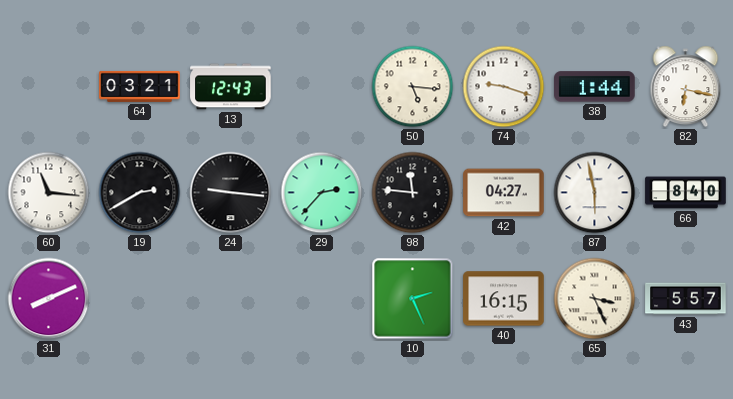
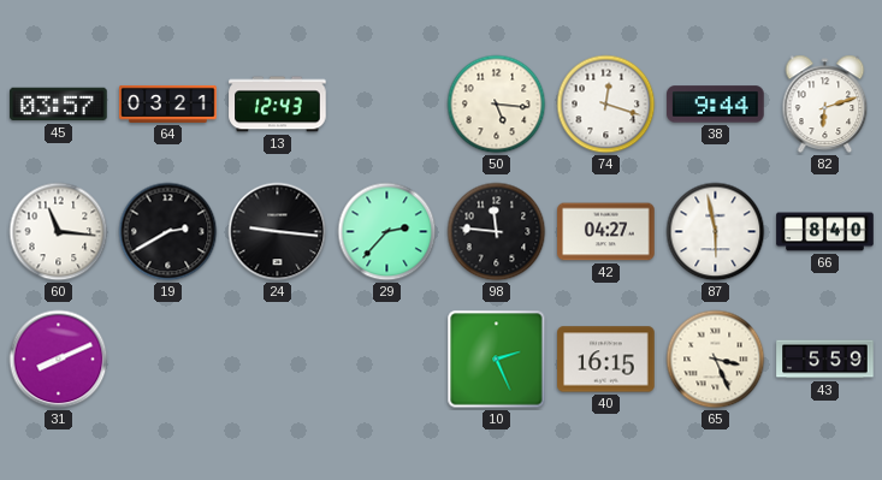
45: none -> 03:57
74: 9:18 -> 12:18
38: 1:44 -> 9:44
82: 6:17 -> 6:12
43: 5:57 -> 5:59
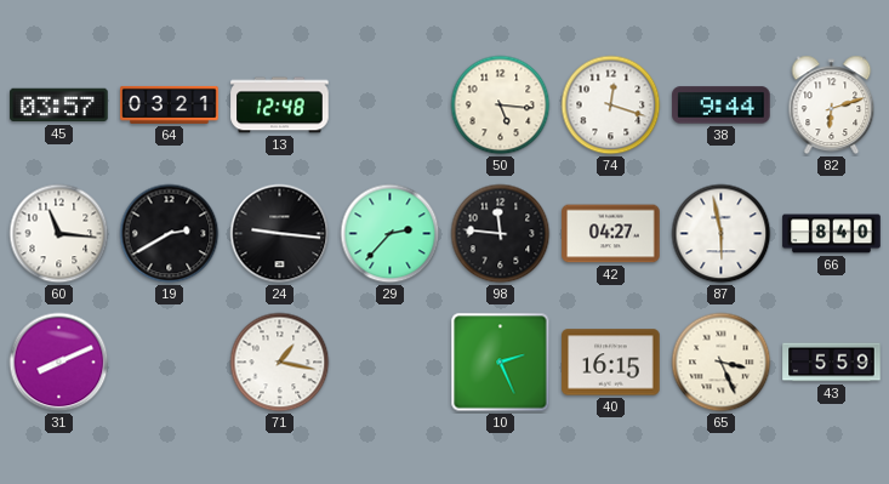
13: 12:43 -> 12:48
71: none -> 1:17
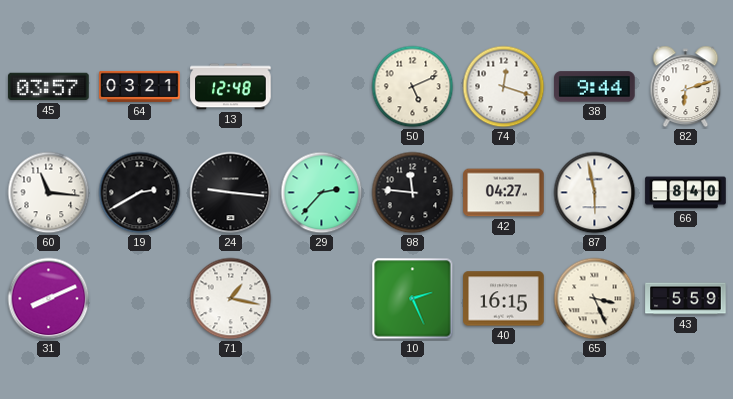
50: 5:16 -> 5:11
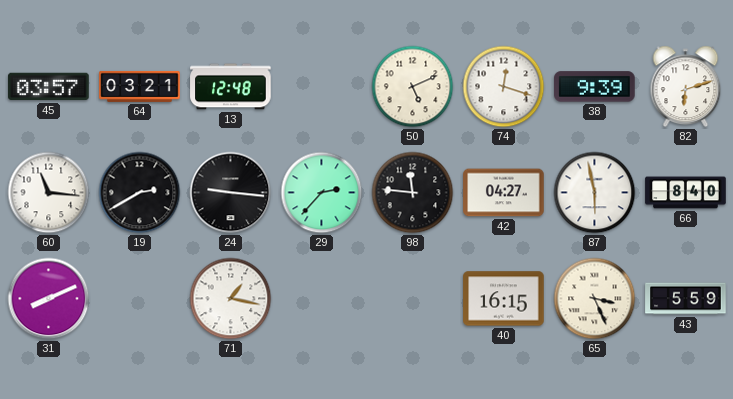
38: 9:44 -> 9:39
10: 2:26 -> none
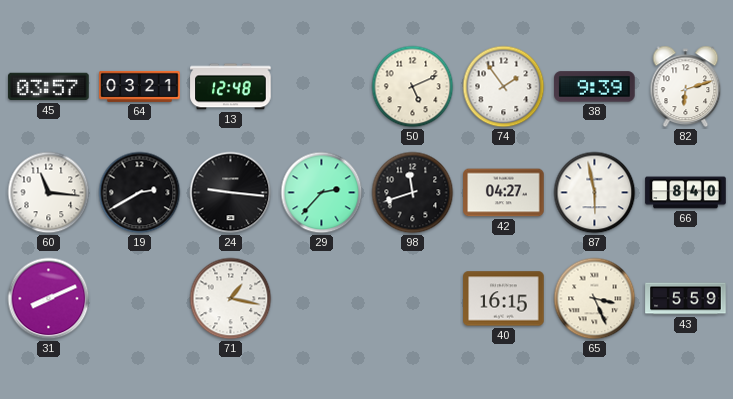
74: 12:18 -> 1:54
98: 11:46 -> 11:42
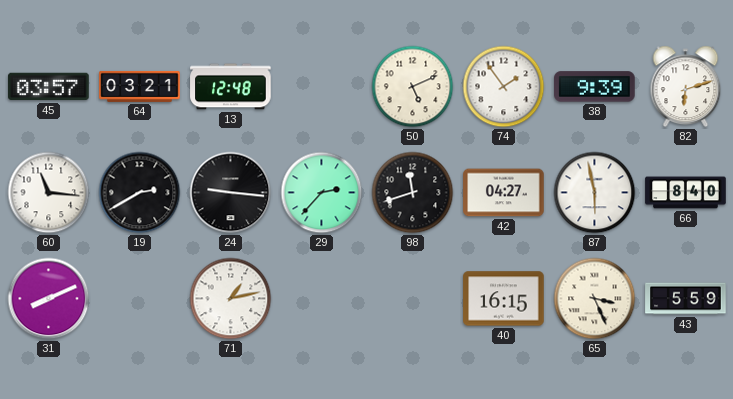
71: 1:17 -> 1:13
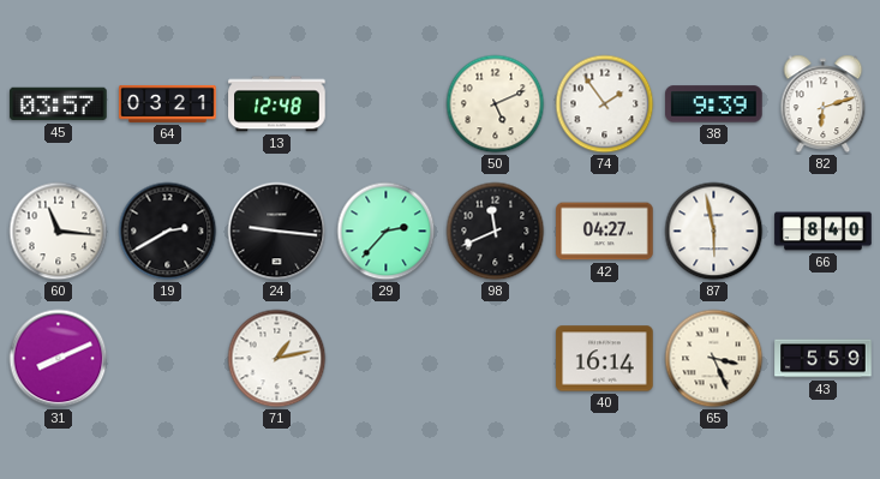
98: 11:42 -> 11:41
40: 16:15 -> 16:14
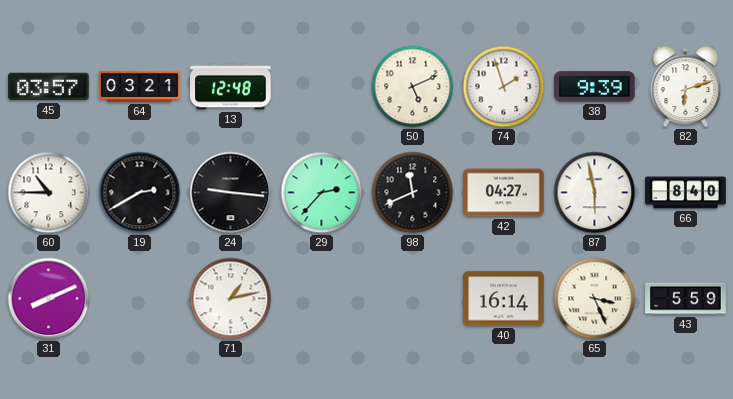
74: 1:54 -> 1:57
60: 11:16 -> 10:45
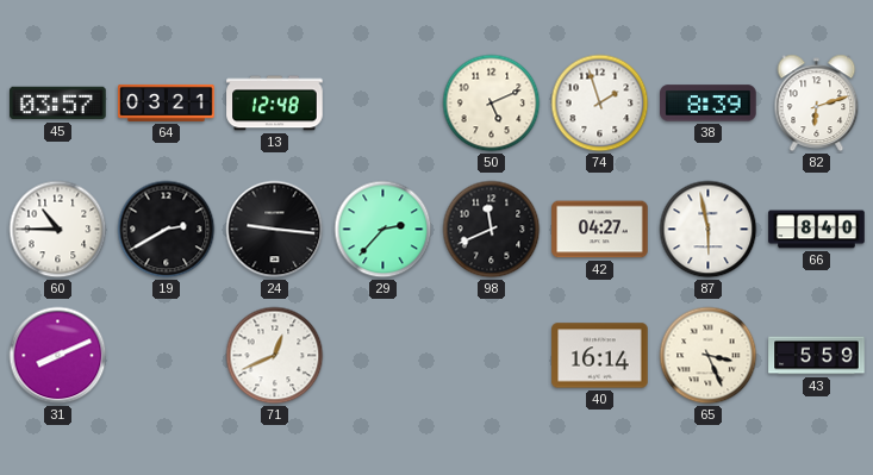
38: 9:39 -> 8:39
71: 1:13 -> 12:41
